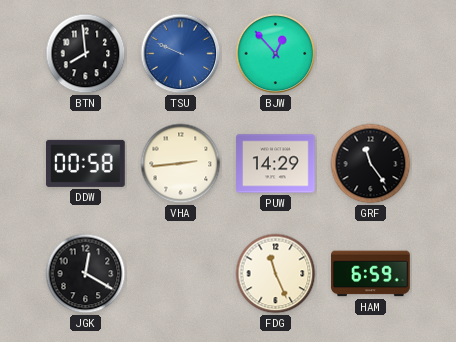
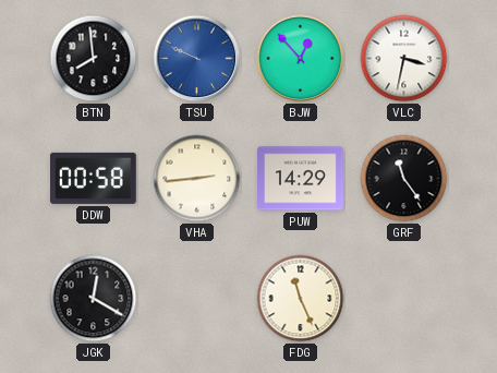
VLC: none -> 3:32
HAM: 6:59 -> none
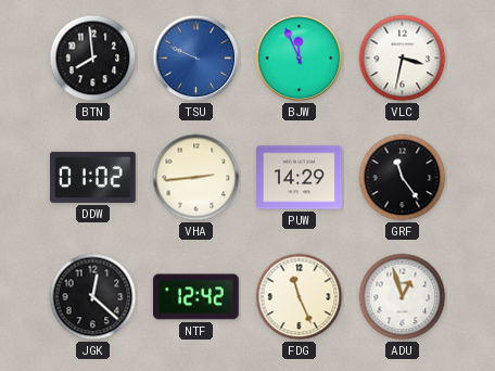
BJW: 12:53 -> 11:56
DDW: 00:58 -> 01:02
JGK: 12:20 -> 12:22
NTF: none -> 12:42
ADU: none -> 12:57
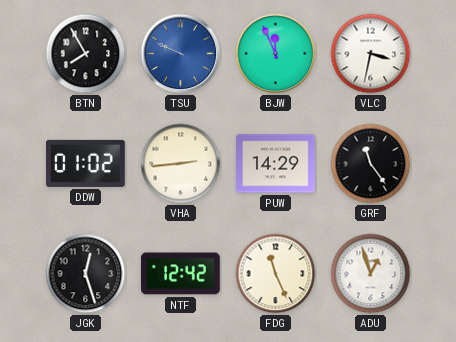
BTN: 7:59 -> 7:55
JGK: 12:22 -> 12:27
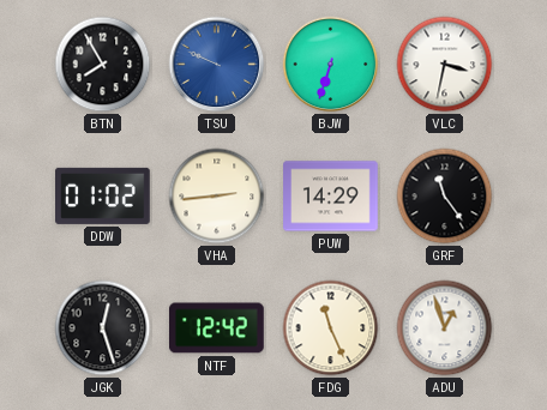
BJW: 11:56 -> 6:33
